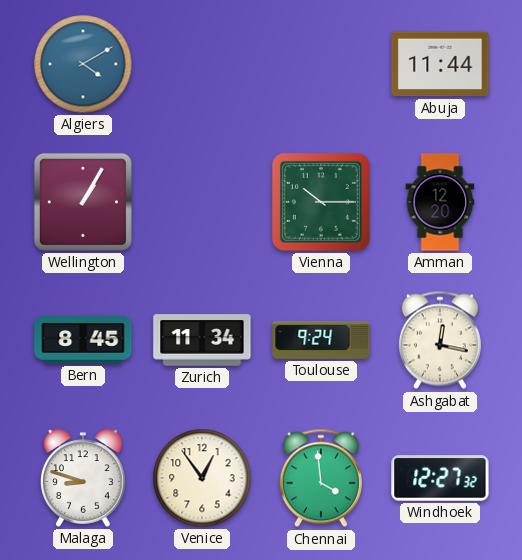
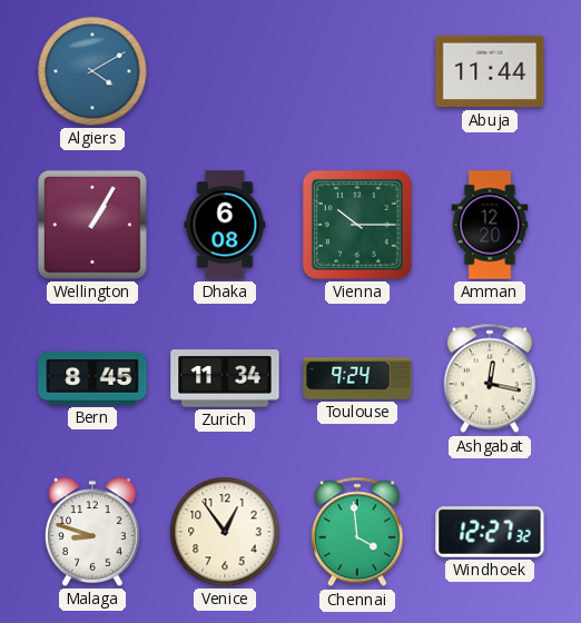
Dhaka: none -> 6:08
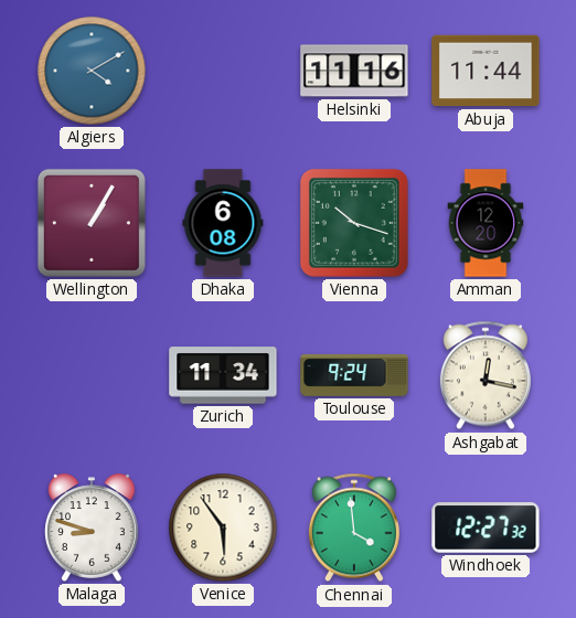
Helsinki: none -> 11:16
Vienna: 10:15 -> 10:18
Bern: 8:45 -> none
Venice: 12:54 -> 5:54
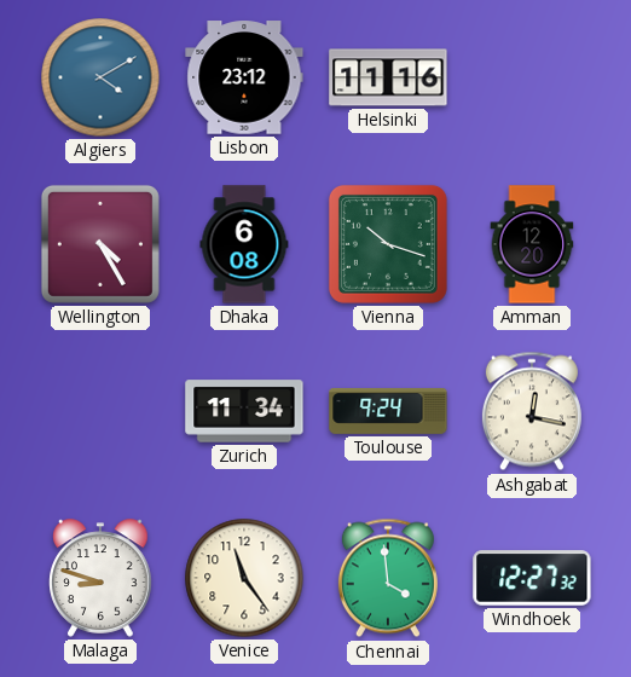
Lisbon: none -> 23:12
Abuja: 11:44 -> none
Wellington: 1:05 -> 4:25
Venice: 5:54 -> 11:24
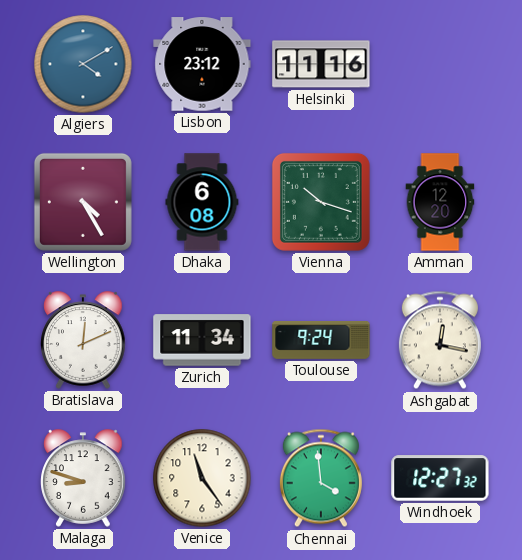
Bratislava: none -> 12:11
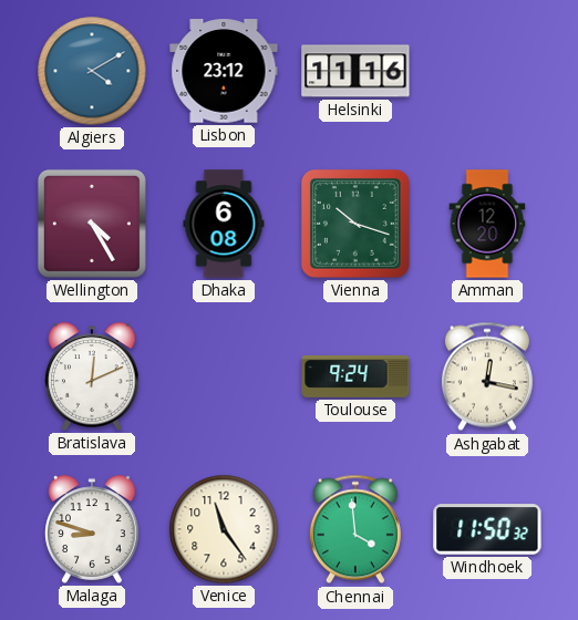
Zurich: 11:34 -> none
Windhoek: 12:27 -> 11:50
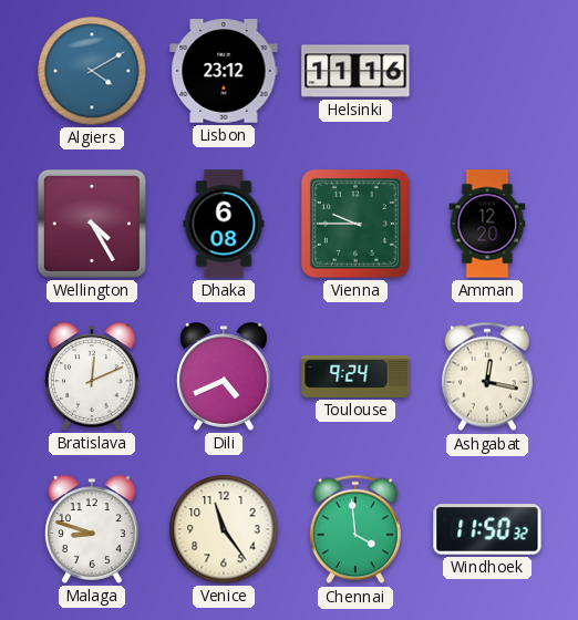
Vienna: 10:18 -> 9:45
Dili: none -> 4:41
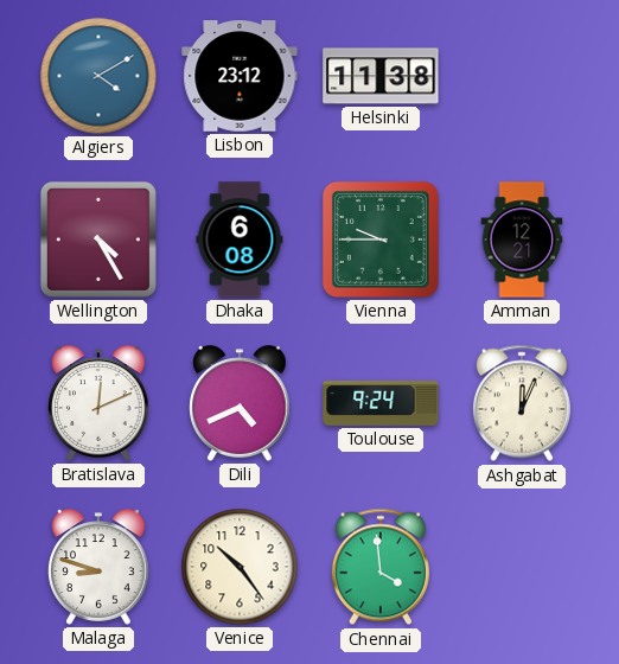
Helsinki: 11:16 -> 11:38
Amman: 12:20 -> 12:21
Ashgabat: 12:17 -> 12:04
Venice: 11:24 -> 10:24
Windhoek: 11:50 -> none
